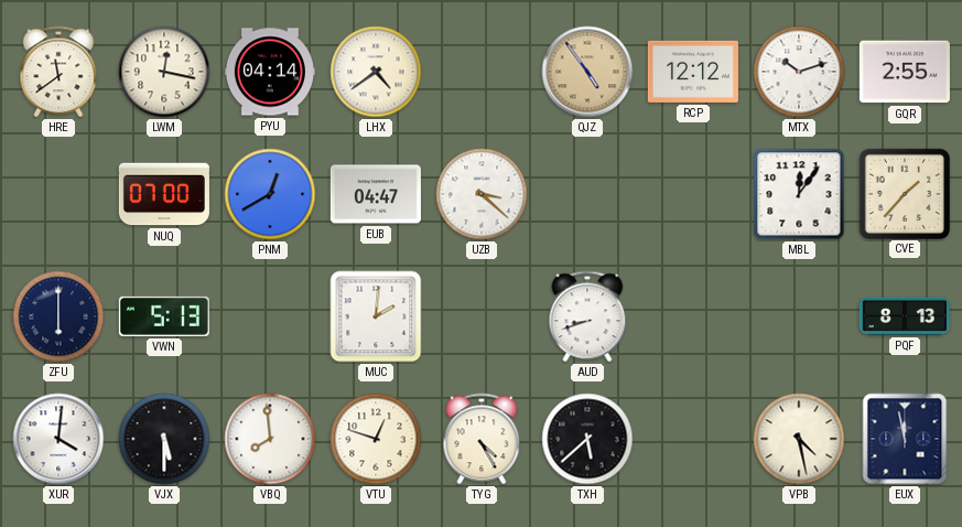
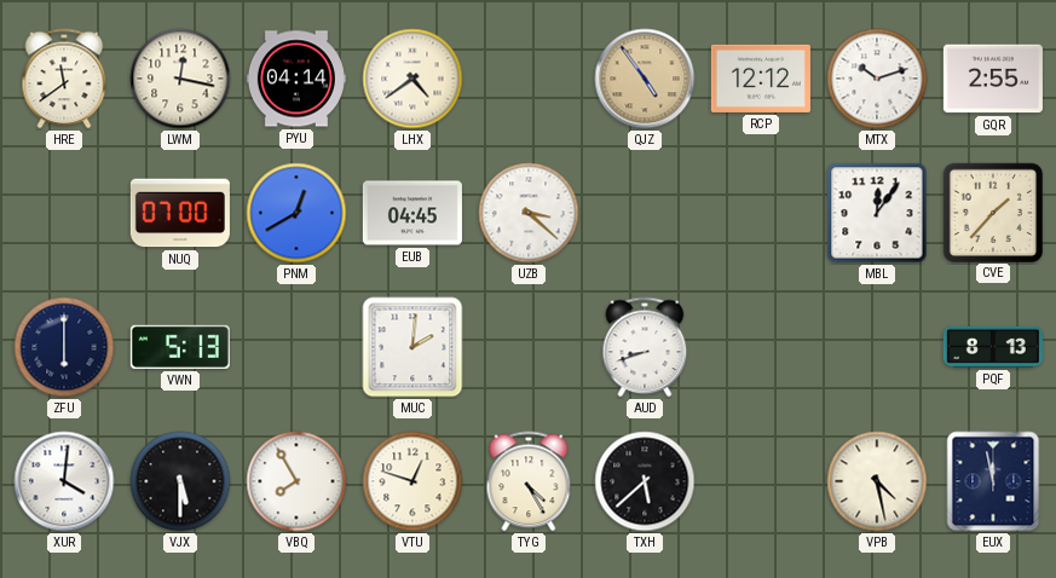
EUB: 04:47 -> 04:45
VBQ: 7:59 -> 7:55
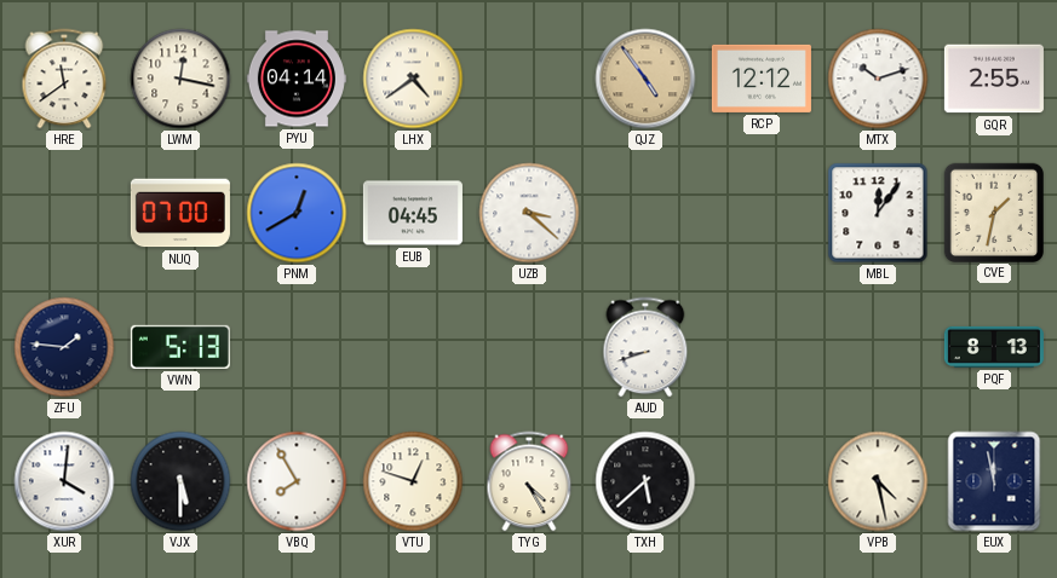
CVE: 1:37 -> 1:32
ZFU: 6:00 -> 1:46
MUC: 2:01 -> none
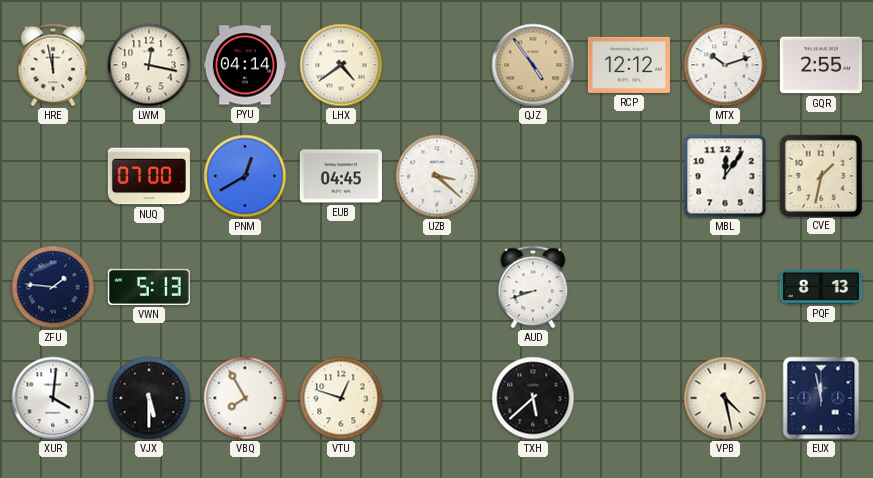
HRE: 11:39 -> 11:58
TYG: 4:25 -> none
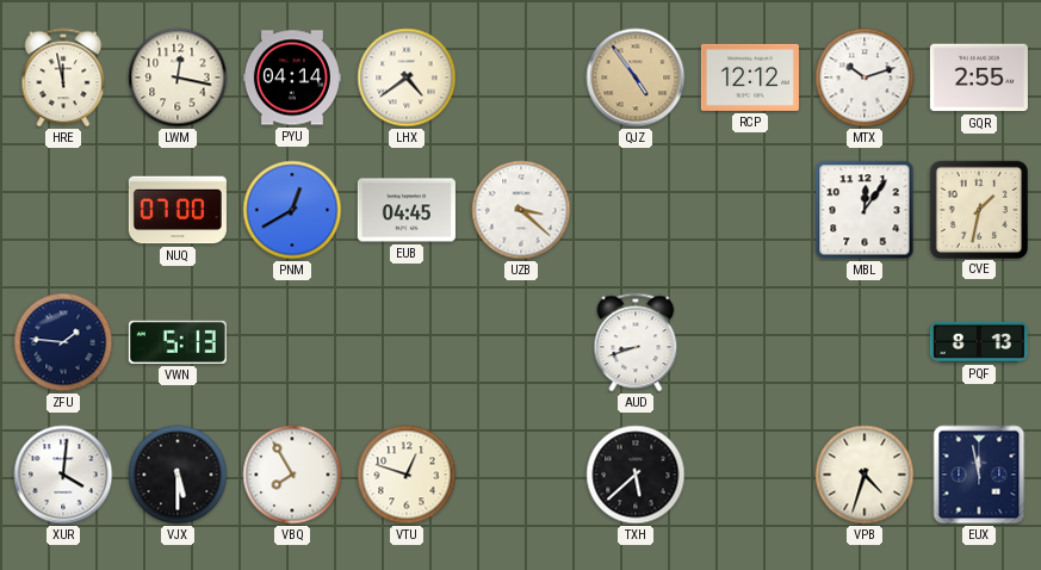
VPB: 4:28 -> 4:33
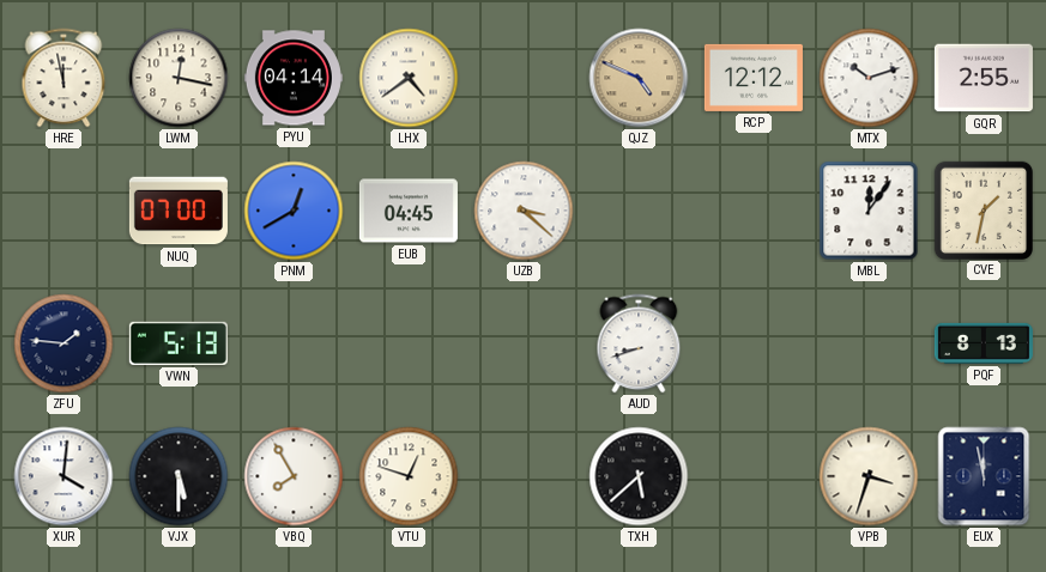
QJZ: 4:54 -> 4:49
VPB: 4:33 -> 3:33
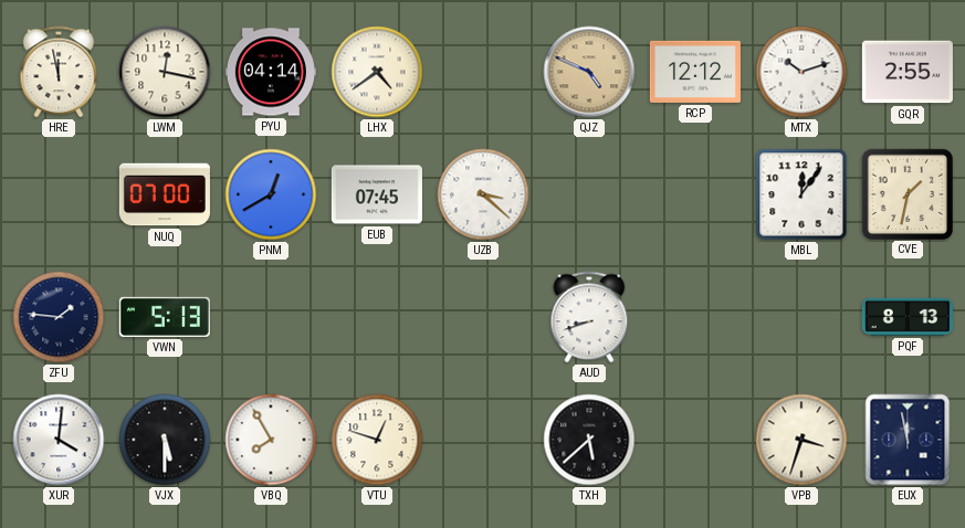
EUB: 04:45 -> 07:45
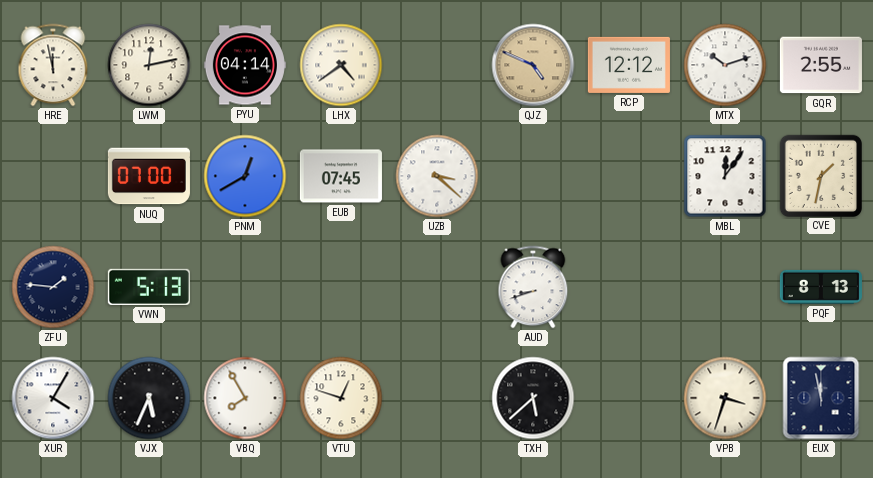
LWM: 12:17 -> 12:13
XUR: 4:01 -> 4:05
VJX: 5:30 -> 5:34
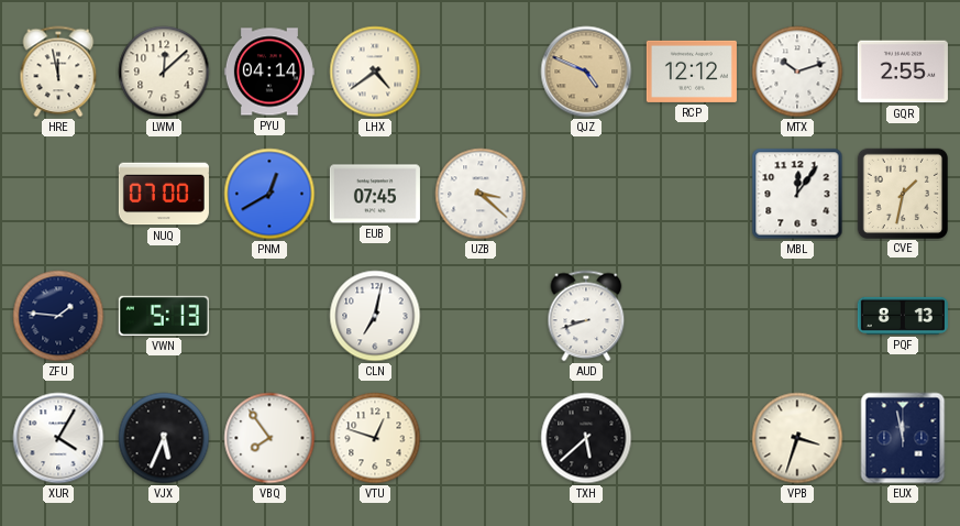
LWM: 12:13 -> 12:08
CLN: none -> 7:02
VBQ: 7:55 -> 7:54
